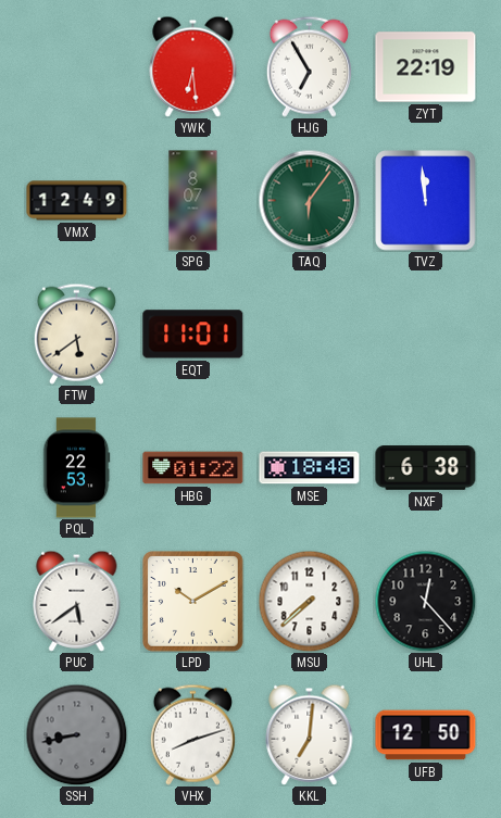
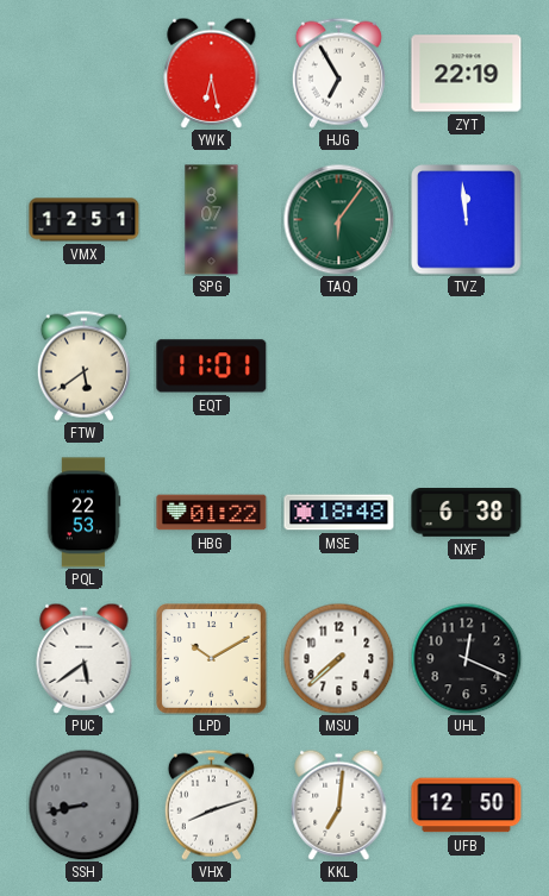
YWK: 6:29 -> 6:28
VMX: 12:49 -> 12:51
UHL: 12:23 -> 12:19
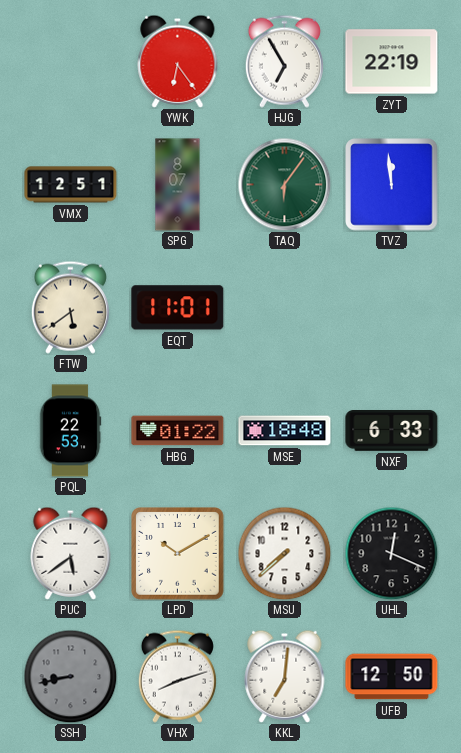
YWK: 6:28 -> 6:24
NXF: 6:38 -> 6:33
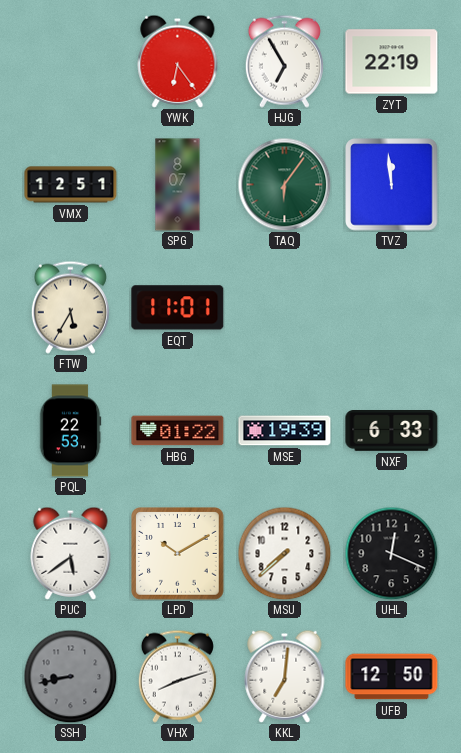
FTW: 5:39 -> 5:35
MSE: 18:48 -> 19:39
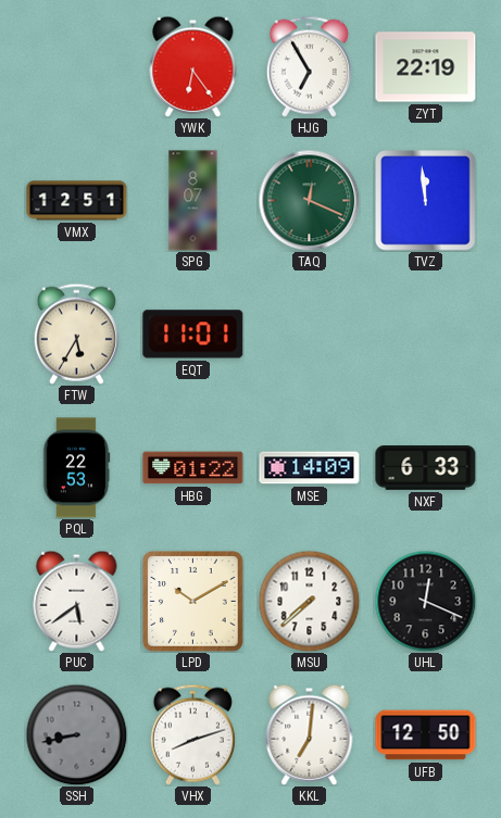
TAQ: 6:06 -> 12:19
MSE: 19:39 -> 14:09
